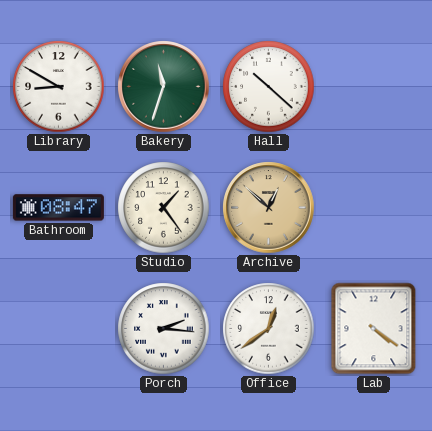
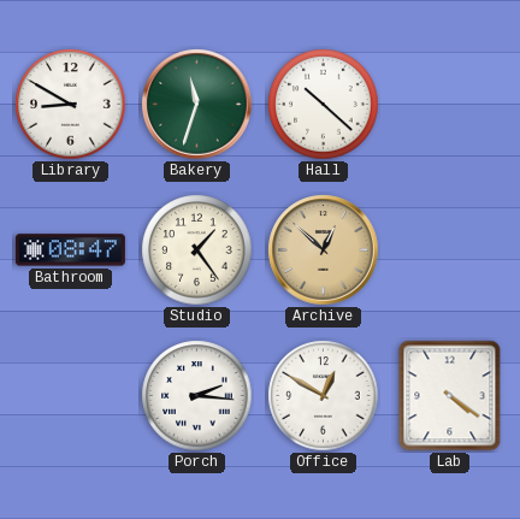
Office: 12:39 -> 12:50
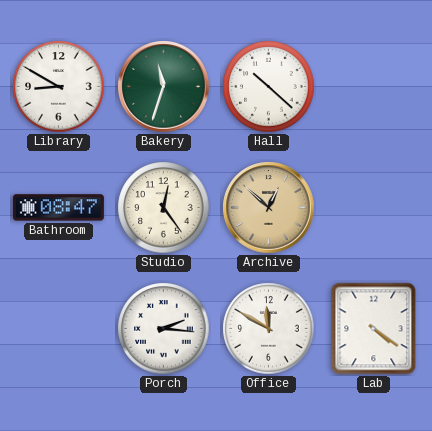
Studio: 1:24 -> 12:24
Office: 12:50 -> 11:50
